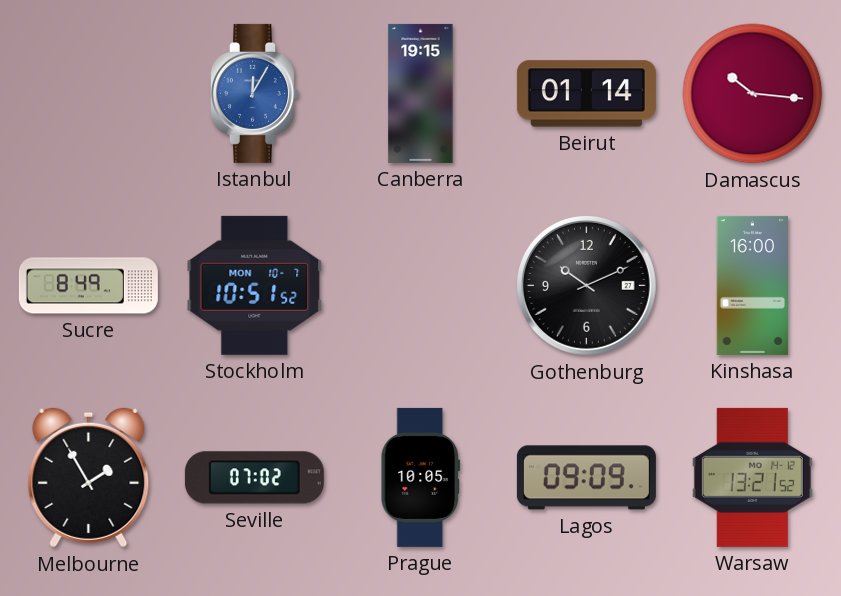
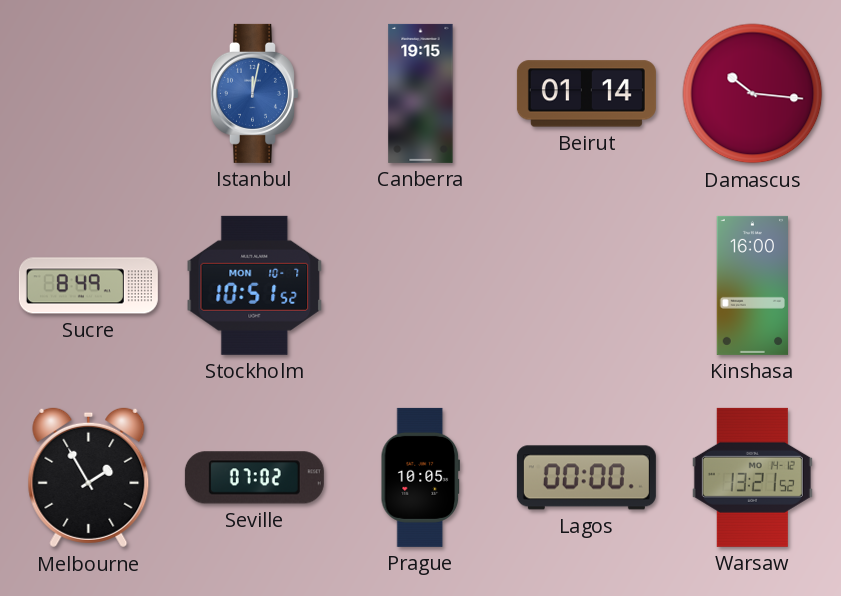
Istanbul: 12:05 -> 12:02
Gothenburg: 10:11 -> none
Lagos: 09:09 -> 00:00
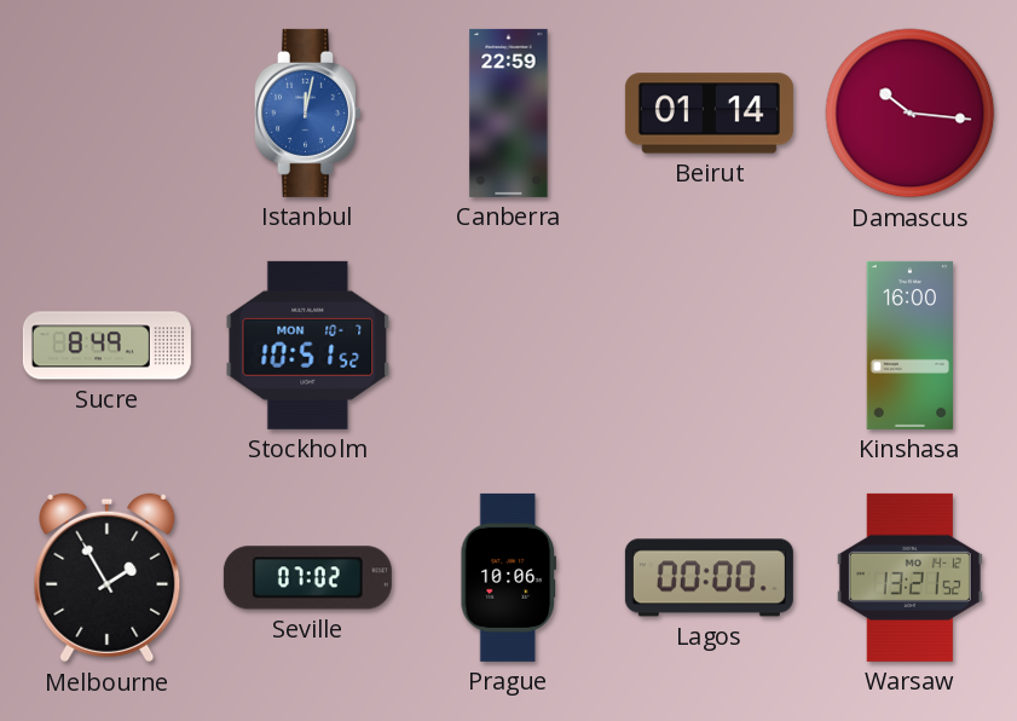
Canberra: 19:15 -> 22:59
Prague: 10:05 -> 10:06
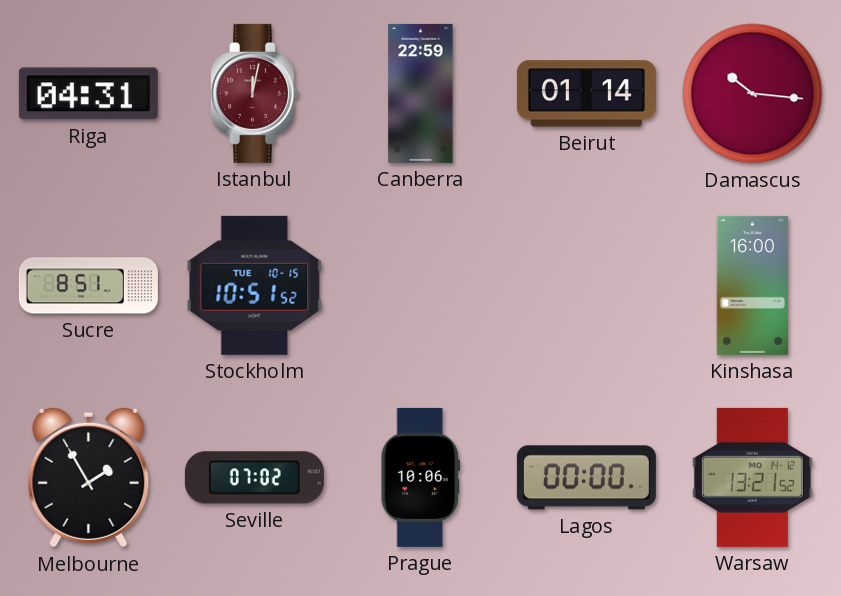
Riga: none -> 04:31
Istanbul dial: blue -> burgundy
Sucre: 8:49 -> 8:51
Stockholm date: MON 10-7 -> TUE 10-15
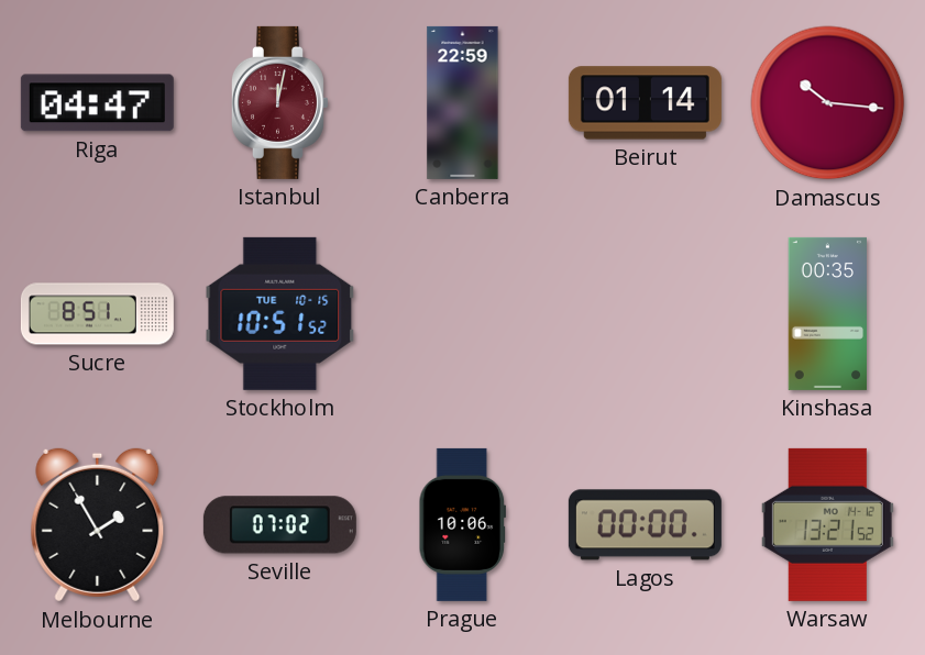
Riga: 04:31 -> 04:47
Kinshasa: 16:00 -> 00:35
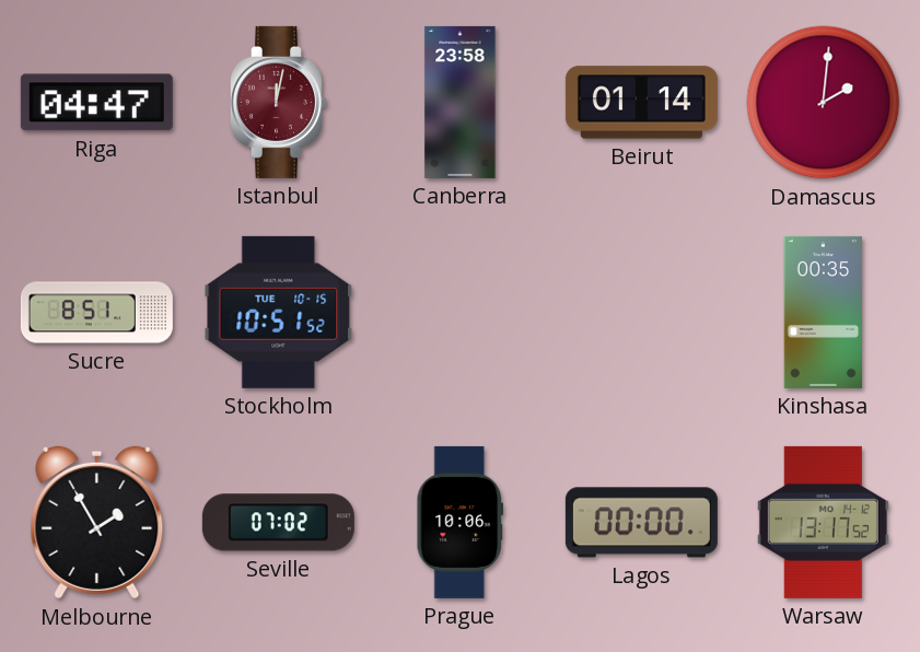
Canberra: 22:59 -> 23:58
Damascus: 10:16 -> 2:01
Warsaw: 13:21 -> 13:17
